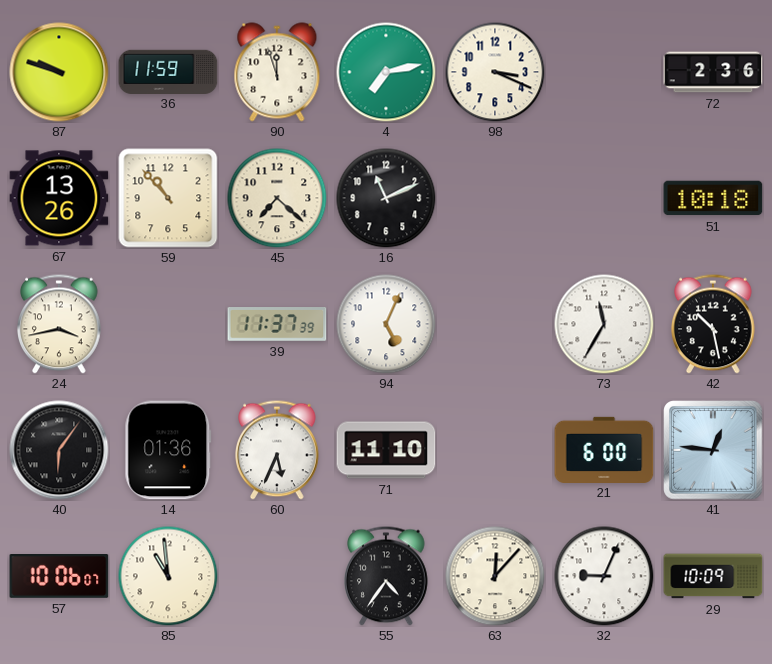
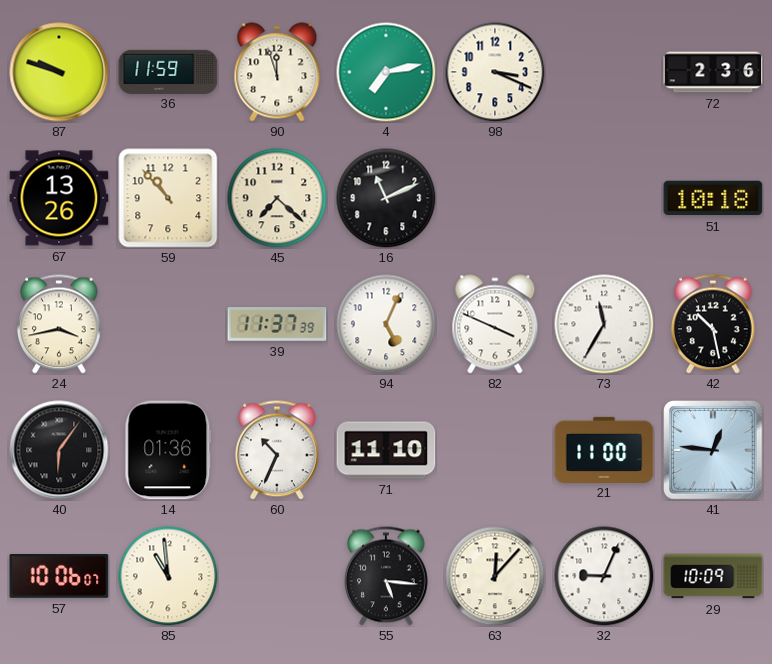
82: none -> 3:49
60: 5:34 -> 10:34
21: 6:00 -> 11:00
55: 4:36 -> 5:16
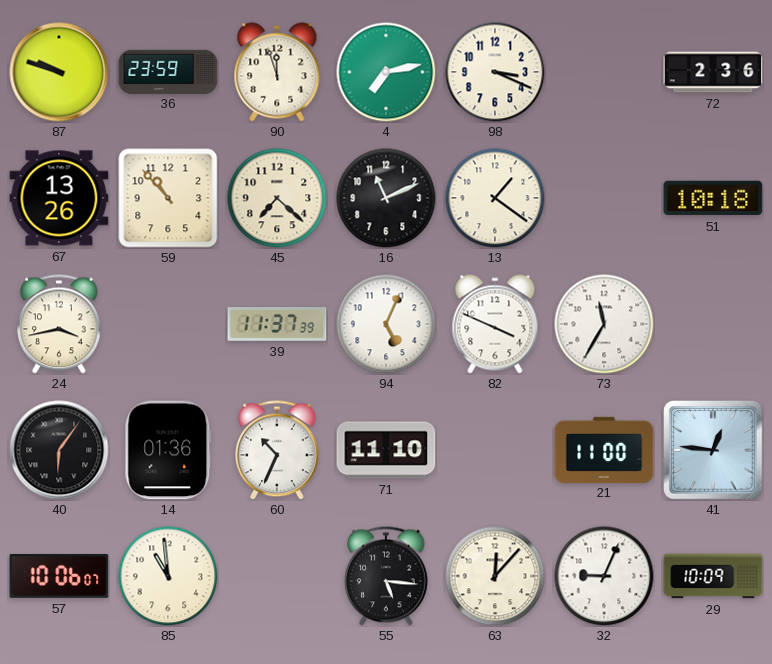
36: 11:59 -> 23:59
13: none -> 1:21
42: 10:28 -> none
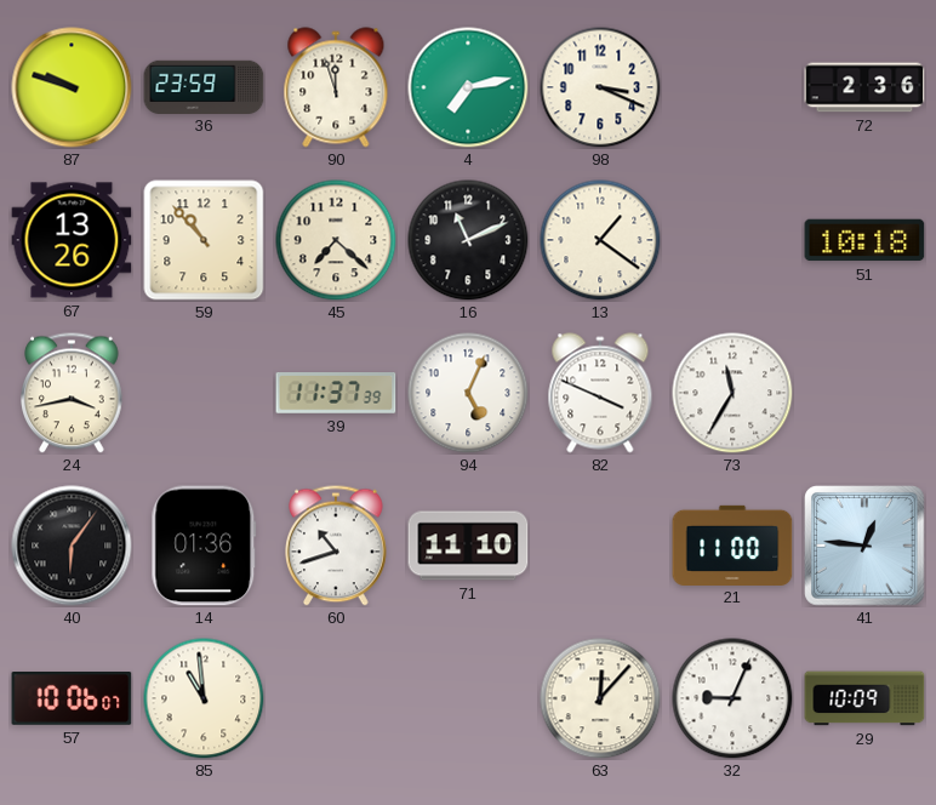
60: 10:34 -> 10:42
55: 5:16 -> none
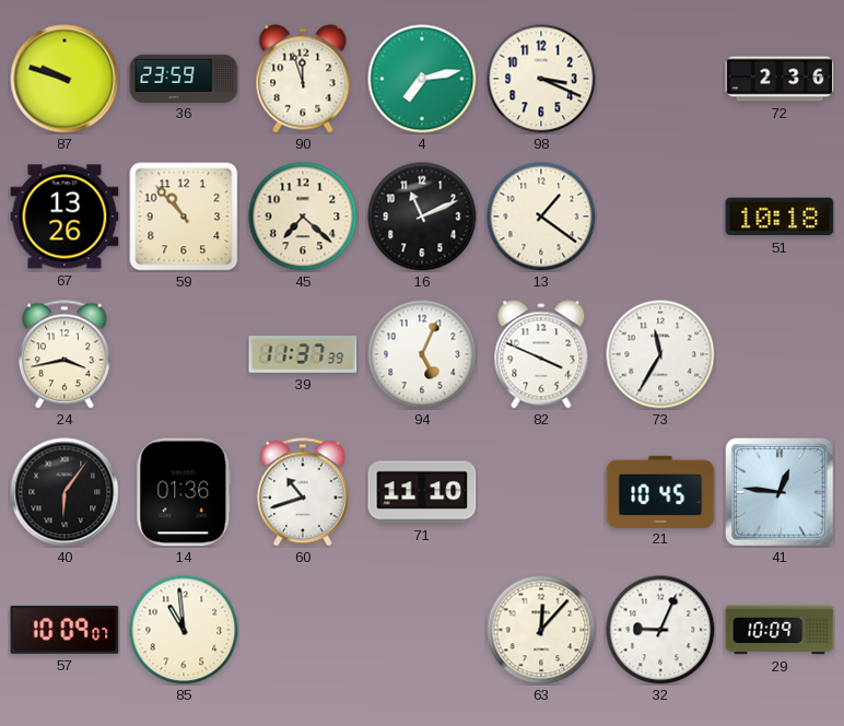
21: 11:00 -> 10:45
57: 10:06 -> 10:09
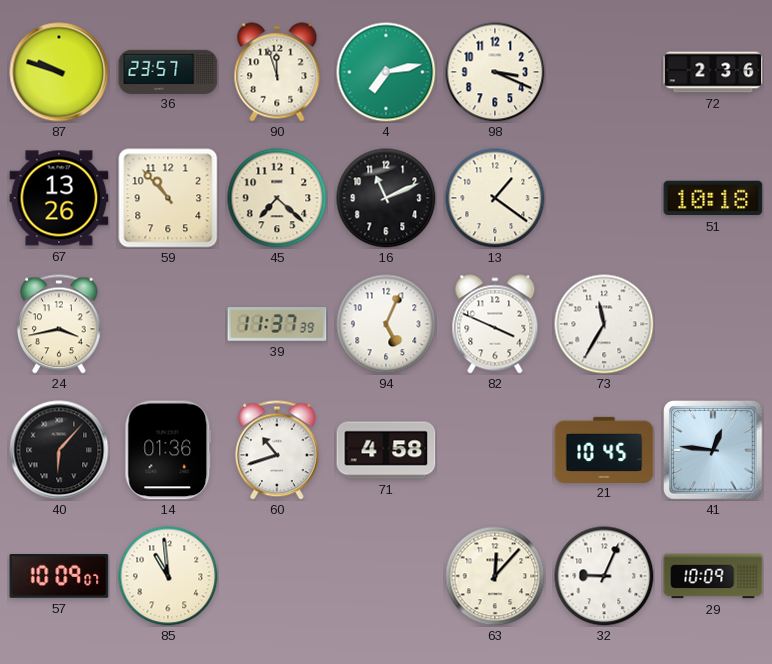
36: 23:59 -> 23:57
40: 6:06 -> 6:07
71: 11:10 -> 4:58
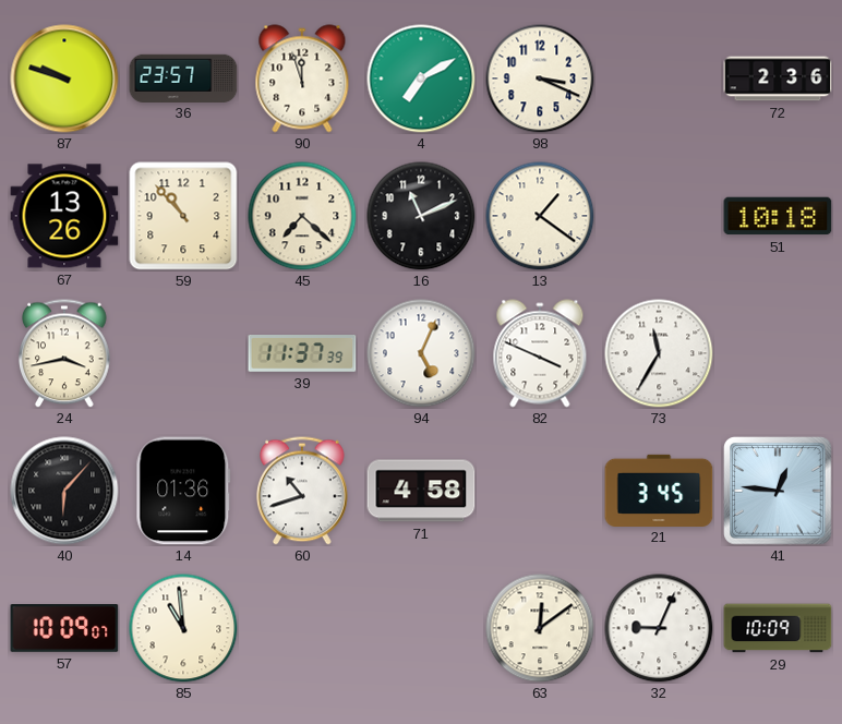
4: 7:13 -> 7:10
21: 10:45 -> 3:45
63: 12:07 -> 12:09
